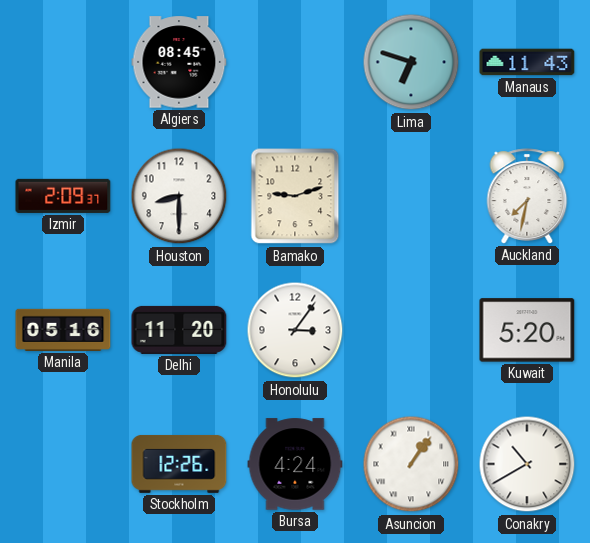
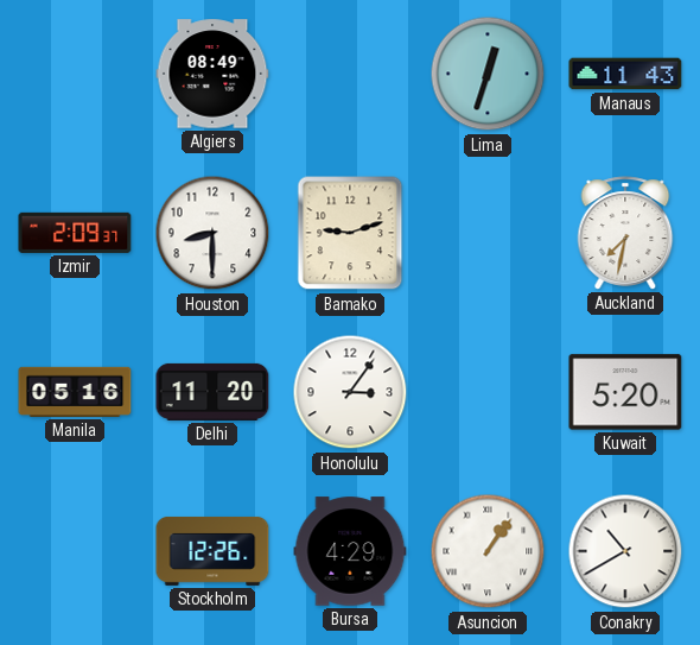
Algiers: 08:45 -> 08:49
Lima: 6:48 -> 12:33
Bursa: 4:24 -> 4:29
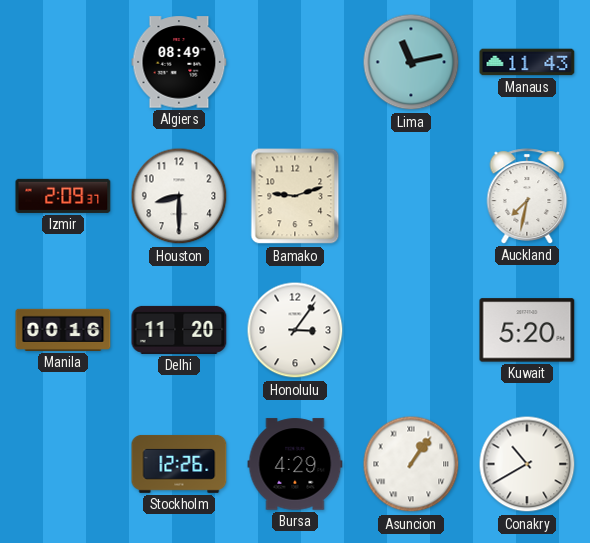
Lima: 12:33 -> 11:13
Manila: 05:16 -> 00:16
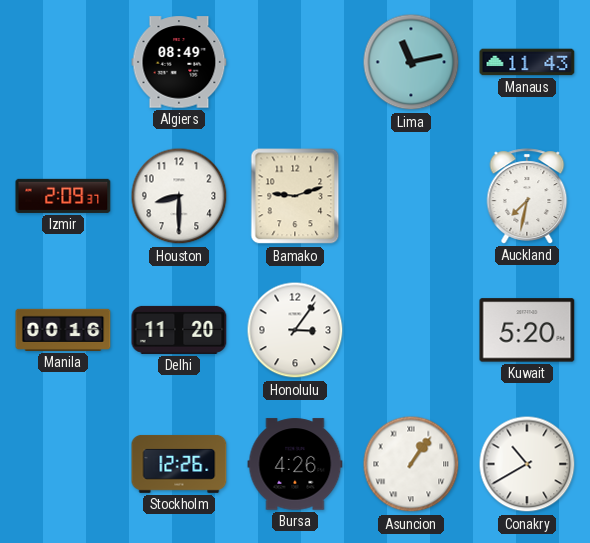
Bursa: 4:29 -> 4:26
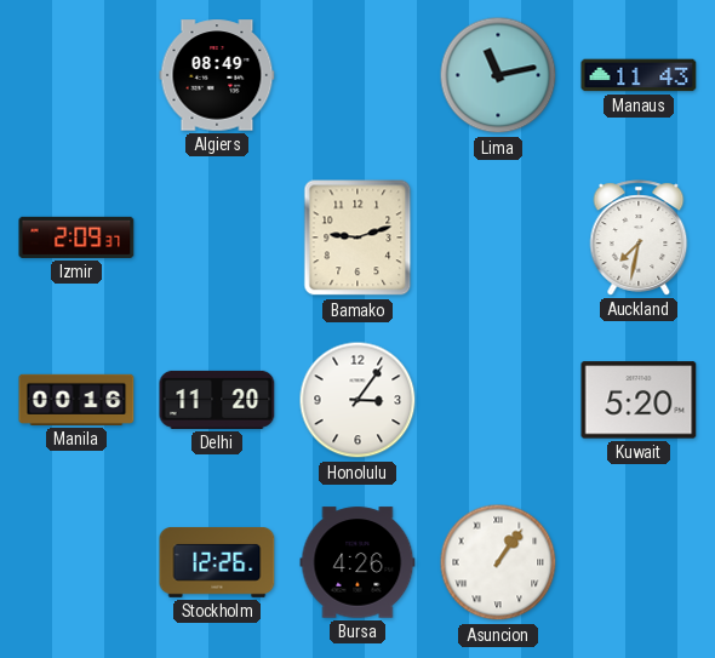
Houston: 8:30 -> none
Conakry: 10:40 -> none
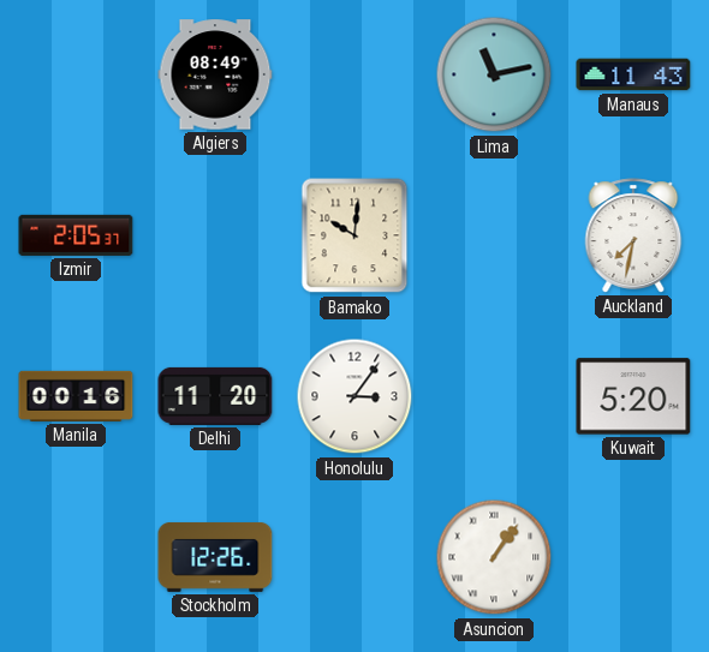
Izmir: 2:09 -> 2:05
Bamako: 9:12 -> 10:01
Bursa: 4:26 -> none
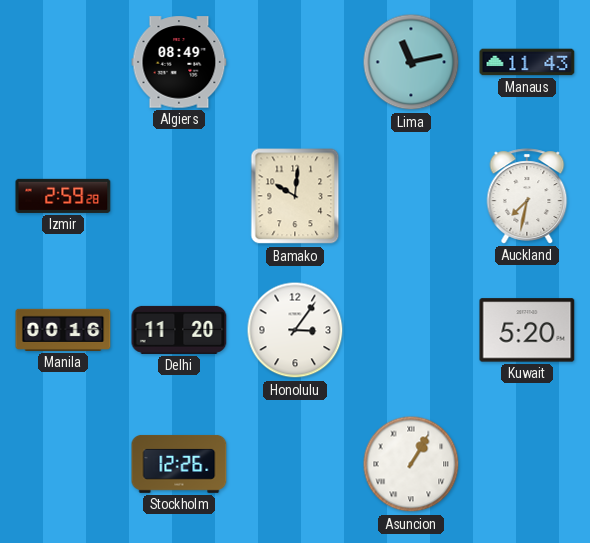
Izmir: 2:05 -> 2:59
Asuncion: 1:06 -> 1:05
